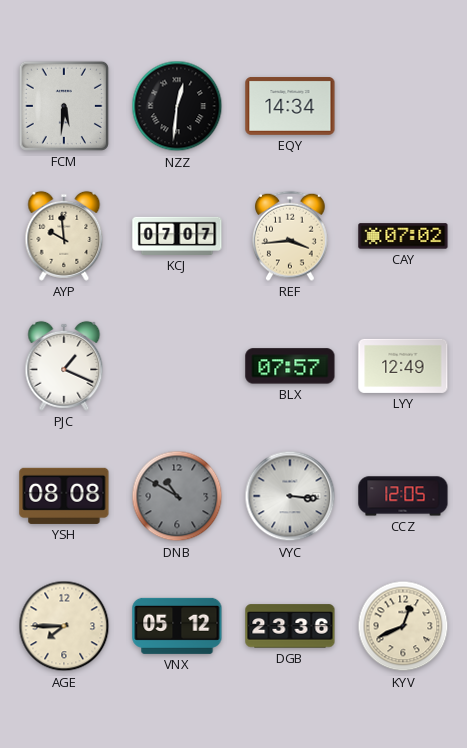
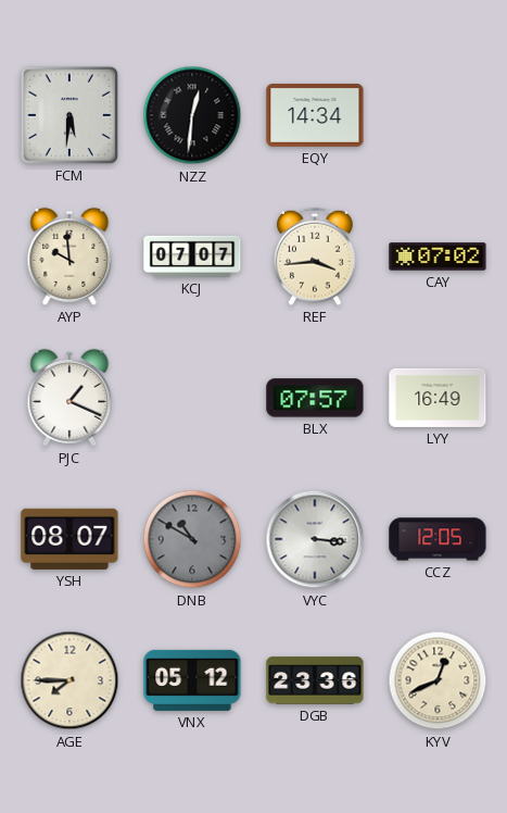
LYY: 12:49 -> 16:49
YSH: 08:08 -> 08:07
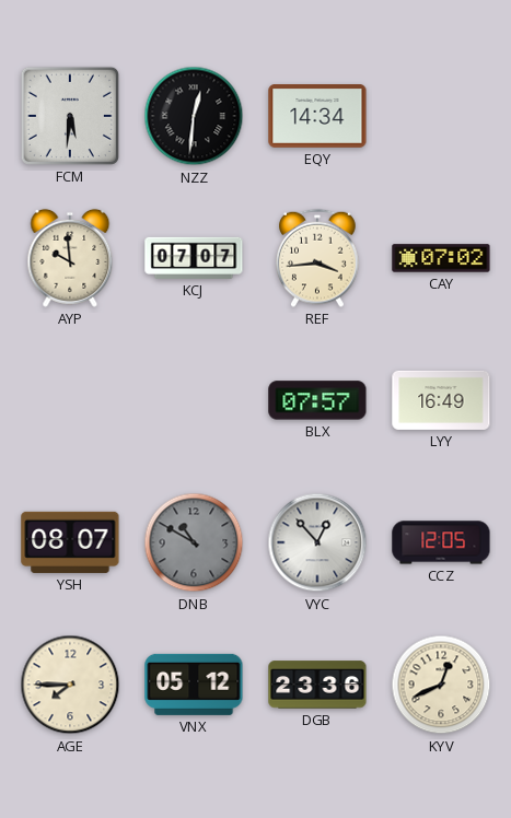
PJC: 1:19 -> none
VYC: 3:16 -> 12:53
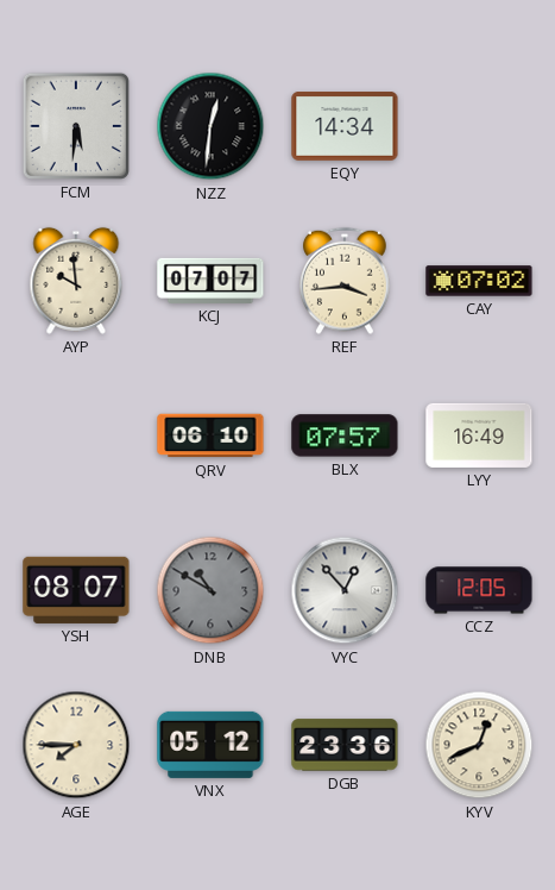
QRV: none -> 06:10
